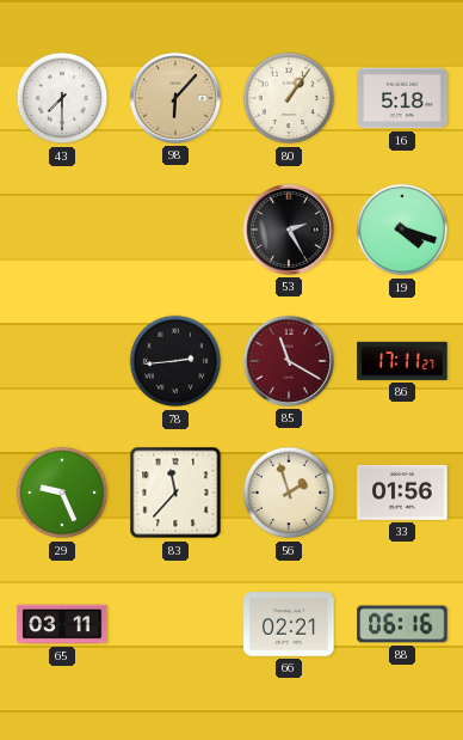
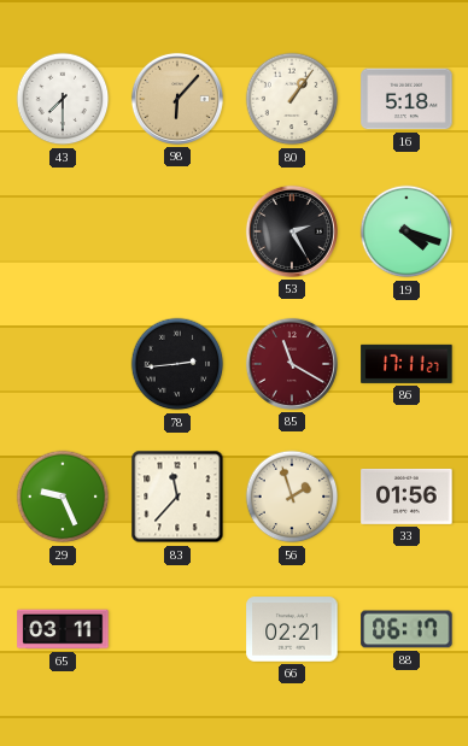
88: 06:16 -> 06:17
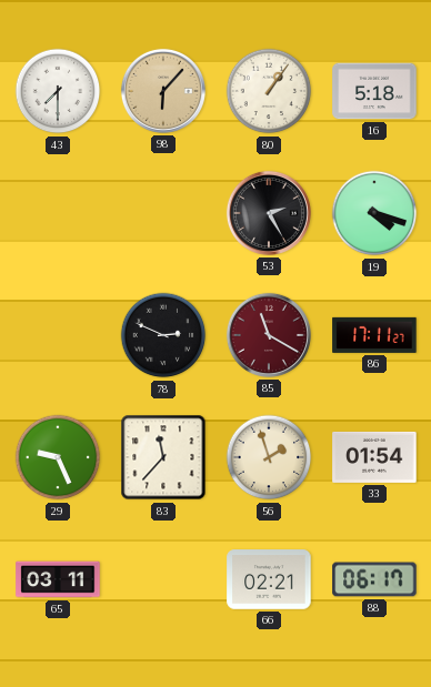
78: 2:44 -> 2:49
33: 01:56 -> 01:54
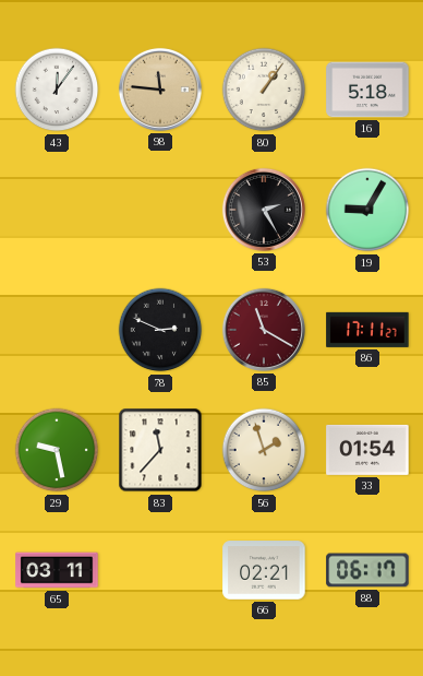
43: 7:30 -> 12:06
98: 6:07 -> 11:46
19: 4:18 -> 9:05
29: 9:26 -> 9:28
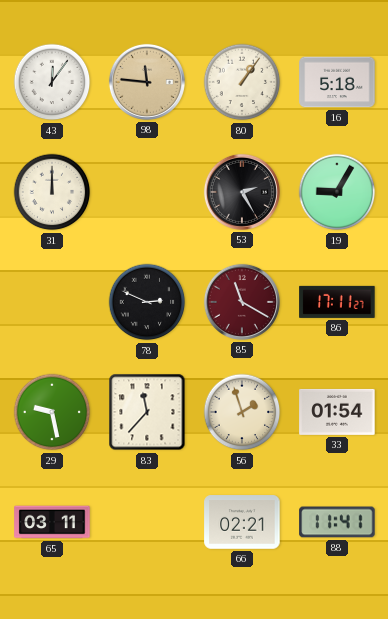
31: none -> 12:00
88: 06:17 -> 11:41
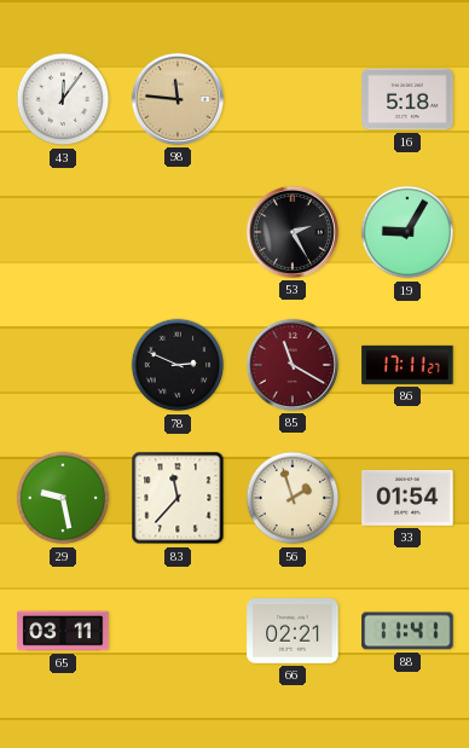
80: 1:06 -> none
31: 12:00 -> none
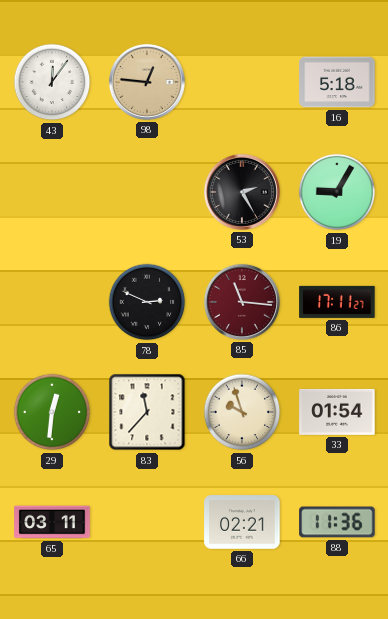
98: 11:46 -> 12:46
85: 11:20 -> 11:16
29: 9:28 -> 12:31
56: 1:57 -> 9:57
88: 11:41 -> 11:36
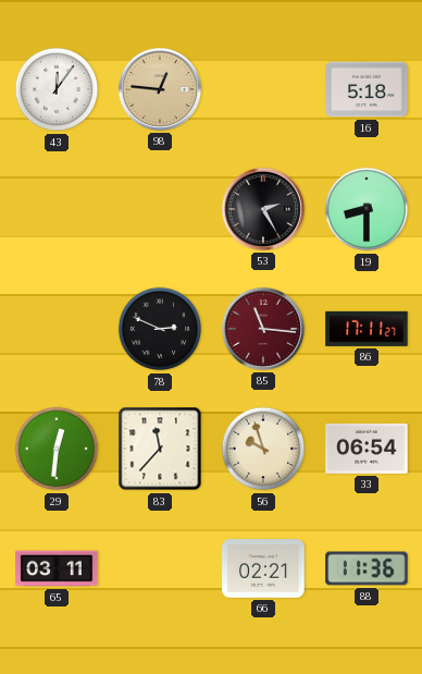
19: 9:05 -> 8:30
33: 01:54 -> 06:54
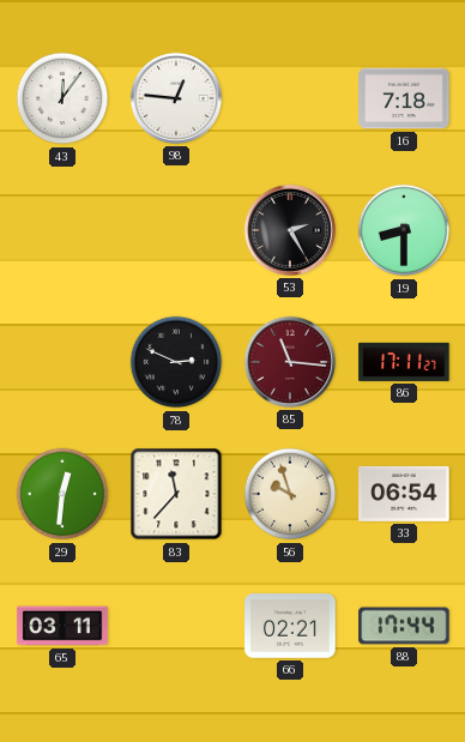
98 dial: champagne -> white
16: 5:18 -> 7:18
88: 11:36 -> 17:44
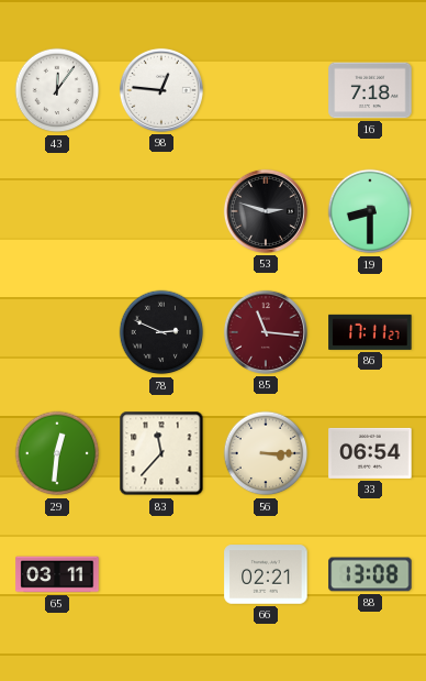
53: 2:25 -> 2:48
56: 9:57 -> 3:15
88: 17:44 -> 13:08
